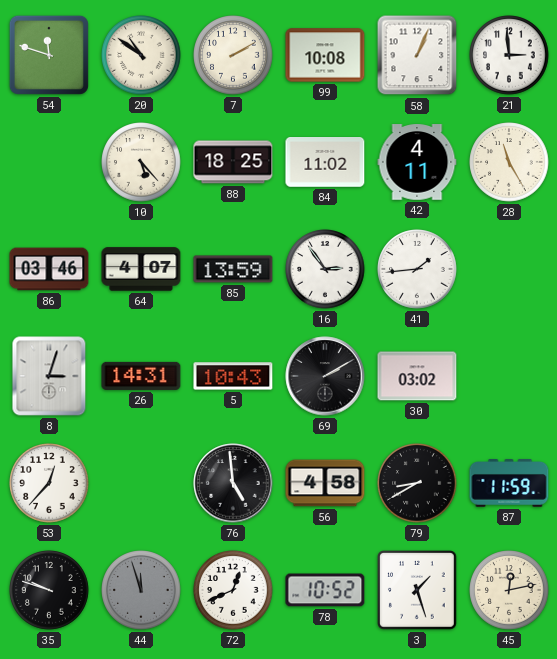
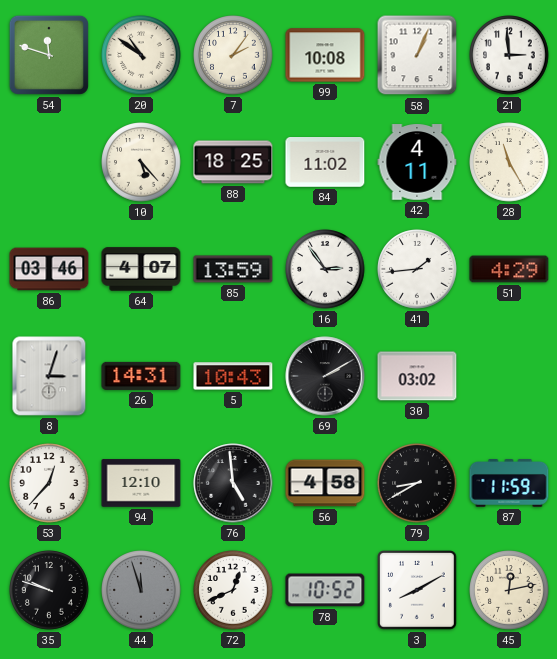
7: 2:10 -> 2:06
51: none -> 4:29
94: none -> 12:10
3: 1:27 -> 8:10
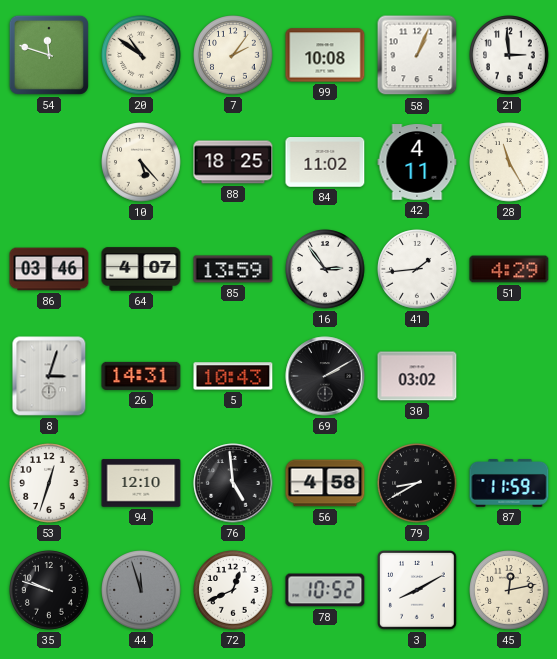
53: 12:37 -> 12:33
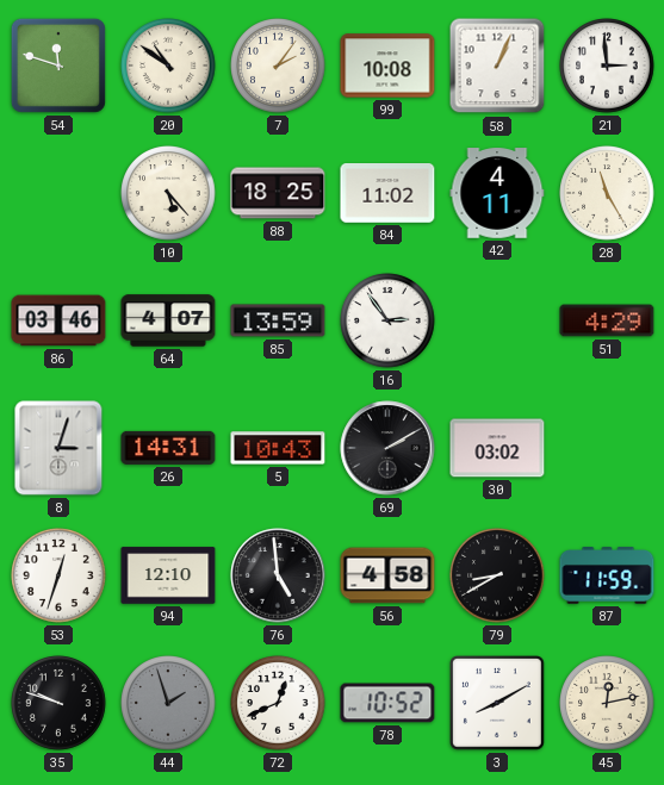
41: 1:44 -> none
44: 11:57 -> 1:57
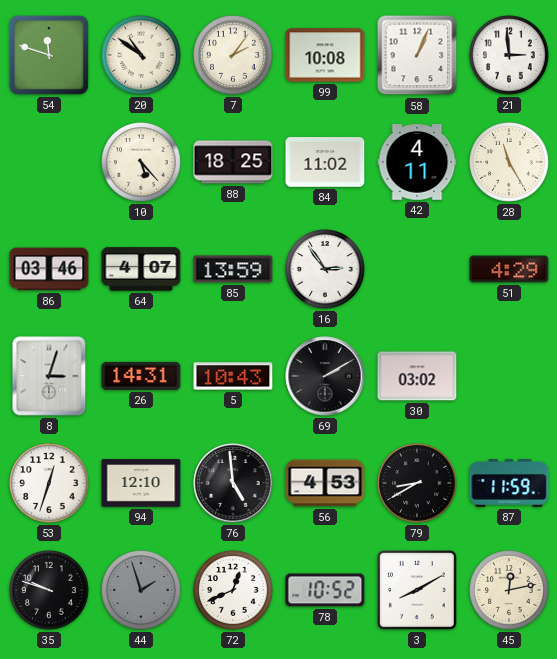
56: 4:58 -> 4:53
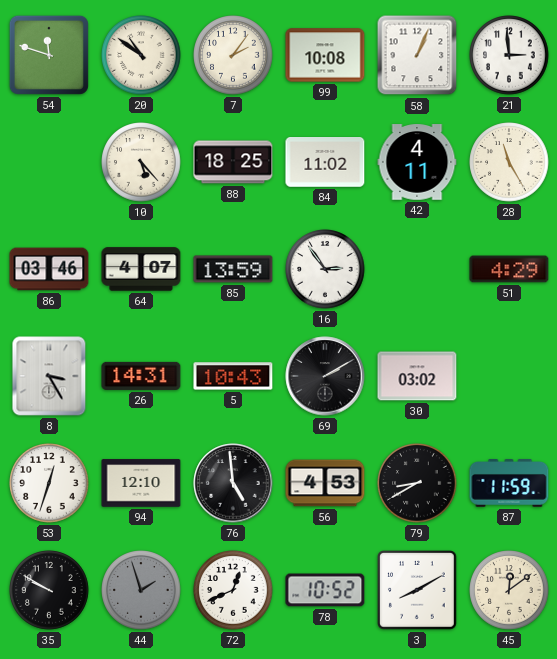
8: 3:03 -> 3:25
35: 9:48 -> 9:50
45: 12:13 -> 12:09
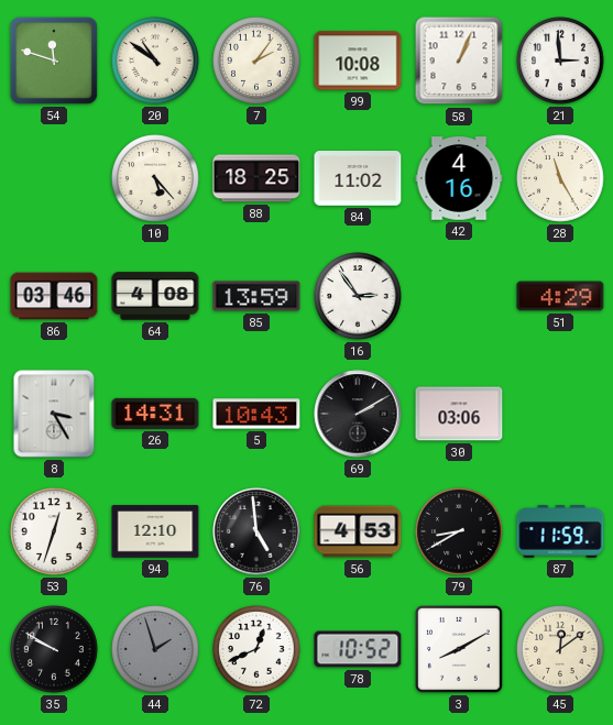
42: 4:11 -> 4:16
64: 4:07 -> 4:08
30: 03:02 -> 03:06
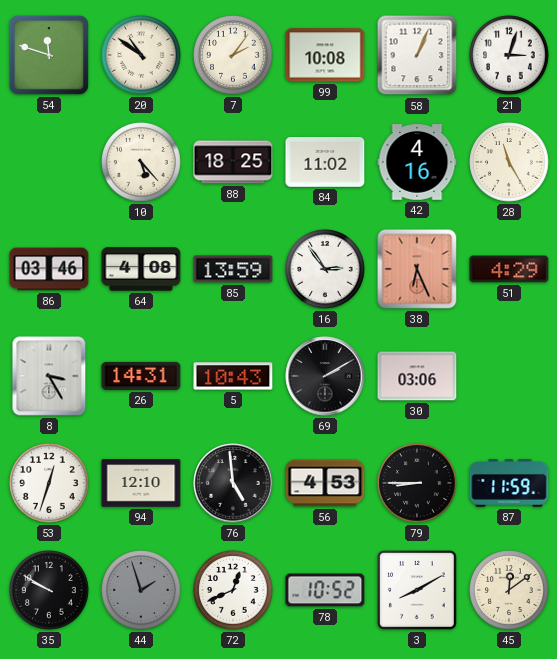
21: 2:59 -> 3:03
38: none -> 6:26
79: 8:40 -> 8:45
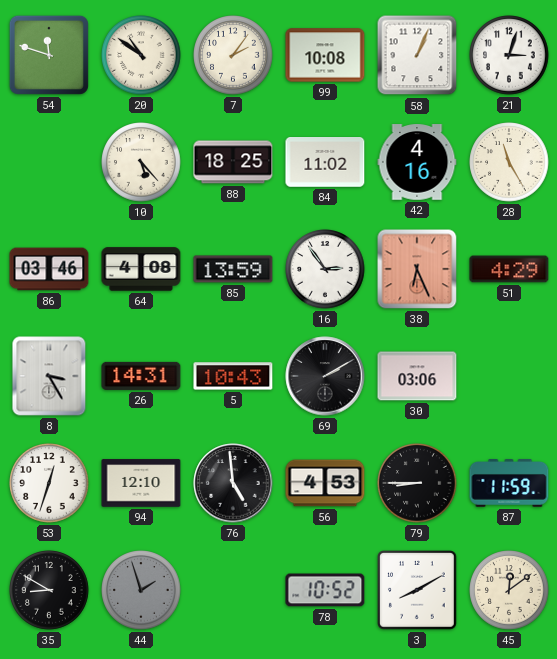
35: 9:50 -> 8:50
72: 12:41 -> none
